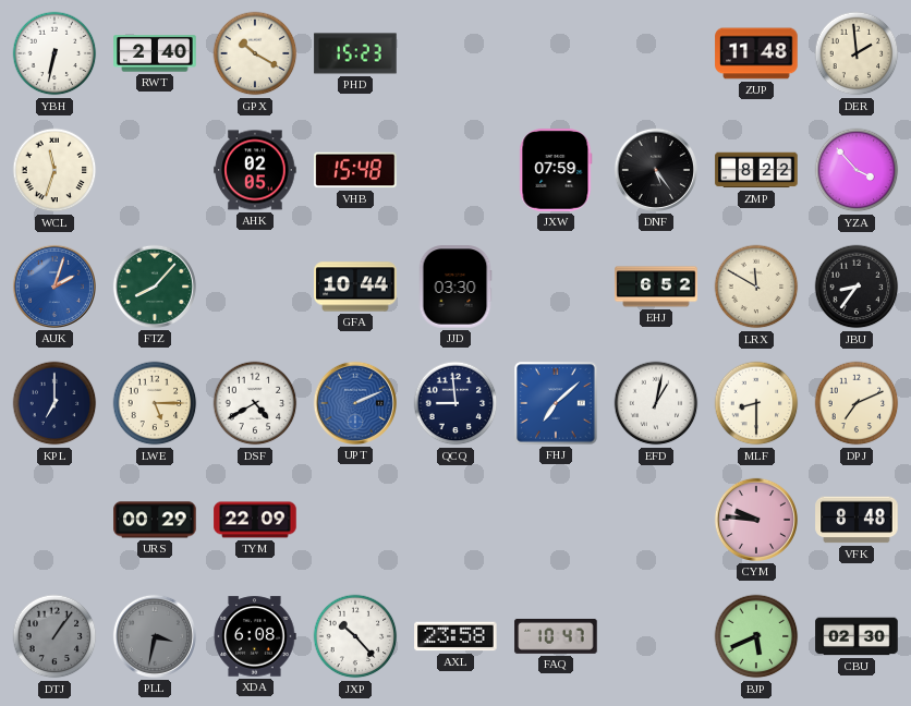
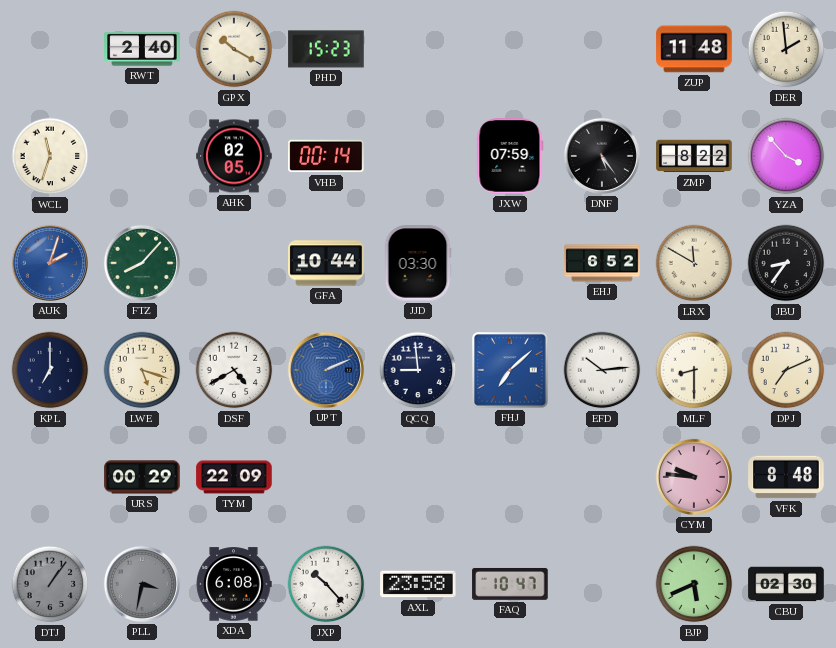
YBH: 6:32 -> none
VHB: 15:48 -> 00:14
LWE: 5:15 -> 5:18
EFD: 1:02 -> 10:14
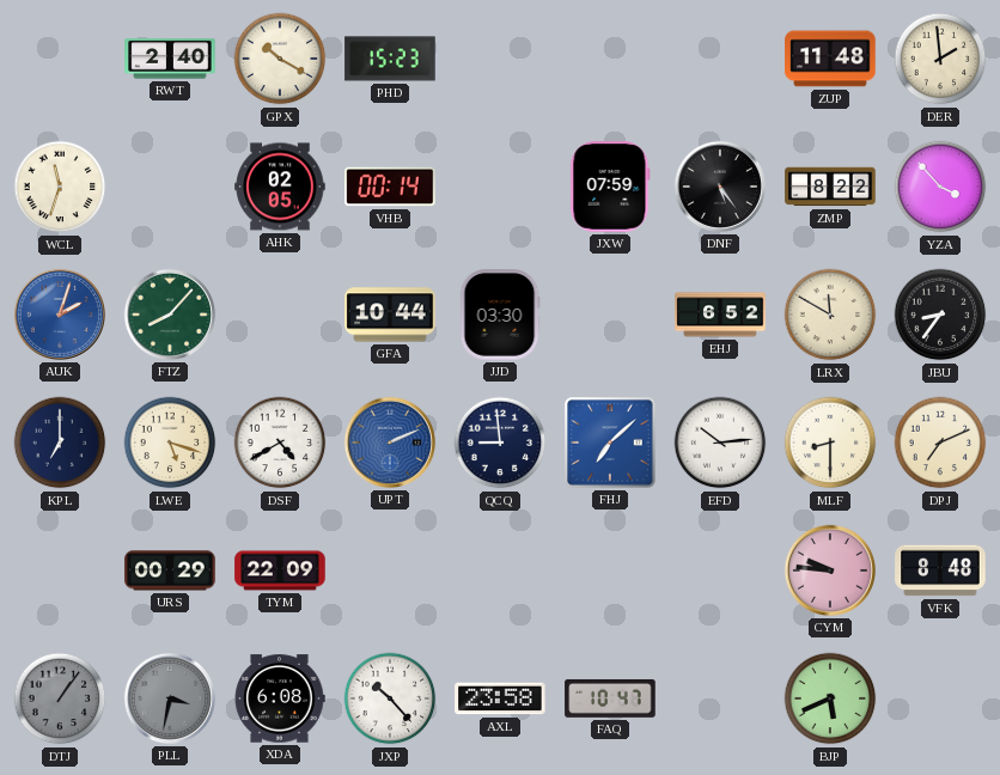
CBU: 02:30 -> none
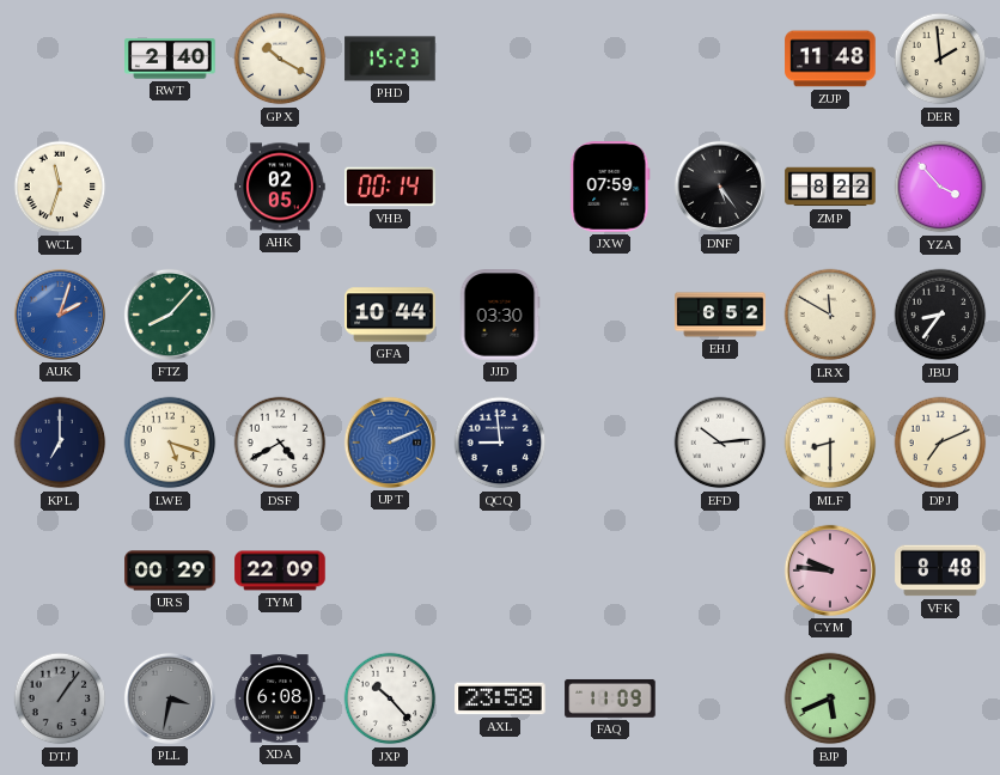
FHJ: 7:08 -> none
FAQ: 10:47 -> 11:09
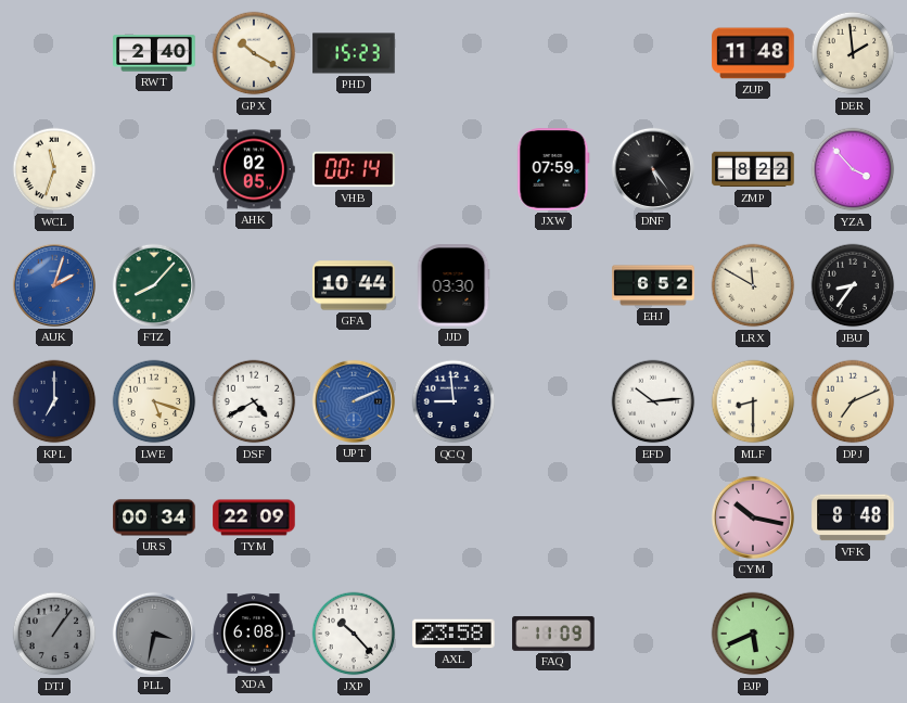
URS: 00:29 -> 00:34
CYM: 9:46 -> 10:17
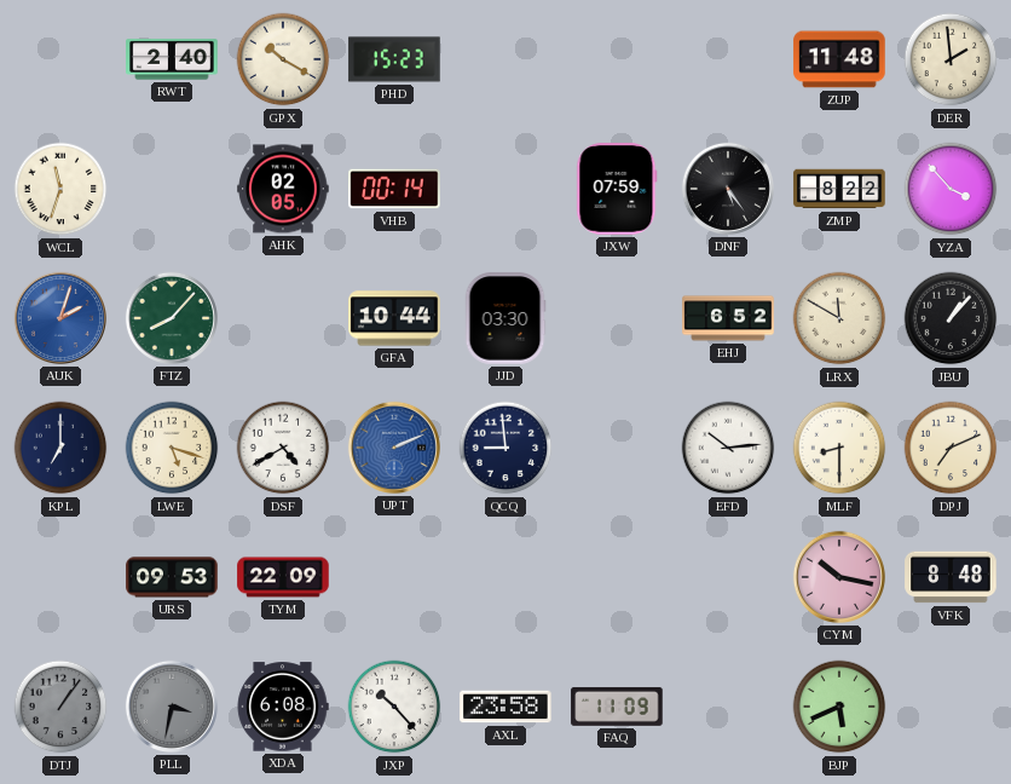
JBU: 8:36 -> 1:07
URS: 00:34 -> 09:53
